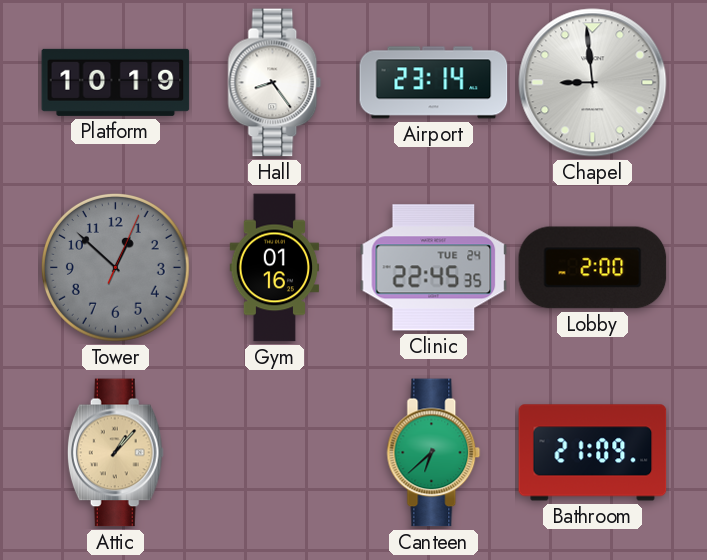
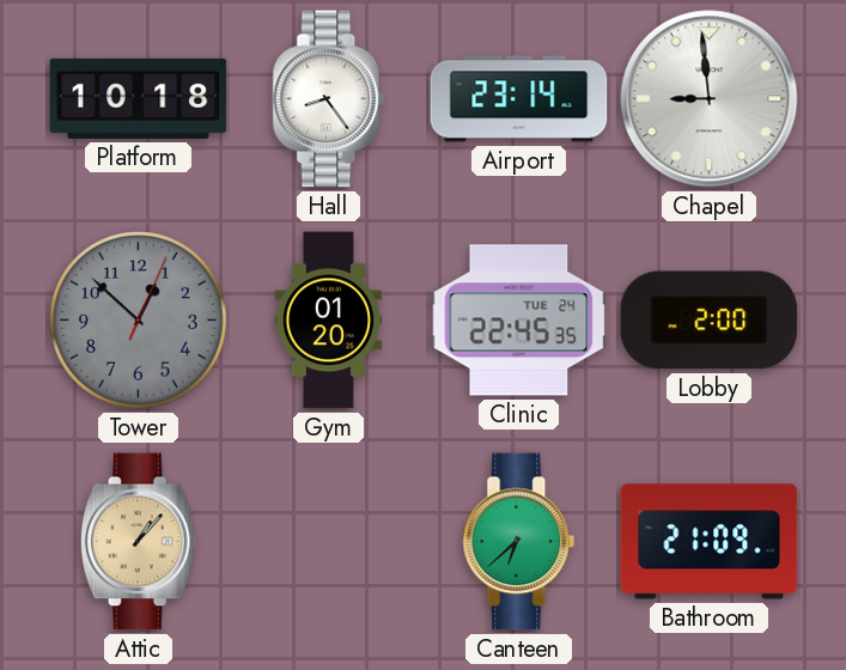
Platform: 10:19 -> 10:18
Gym: 01:16 -> 01:20
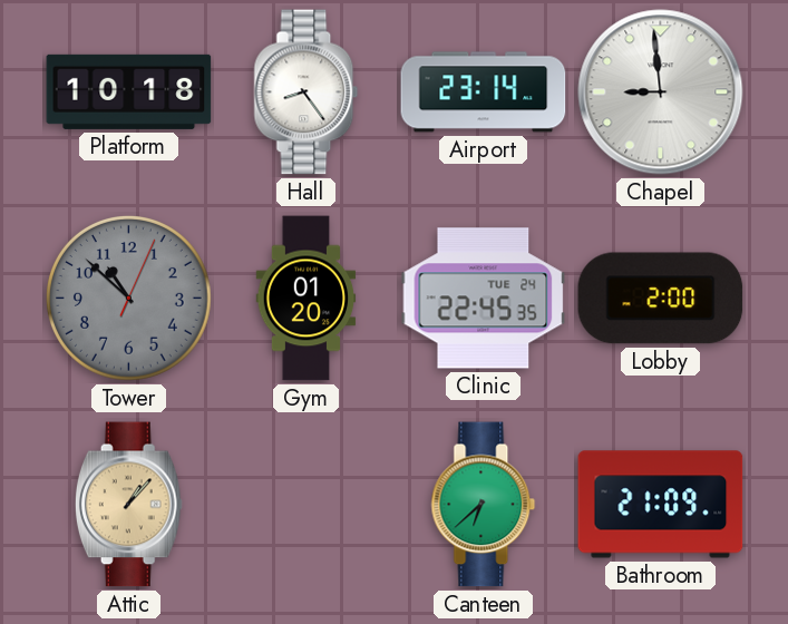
Tower: 12:52 -> 10:52
